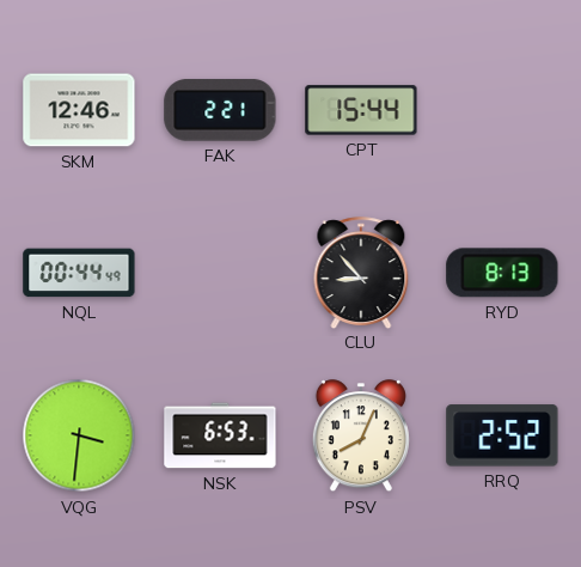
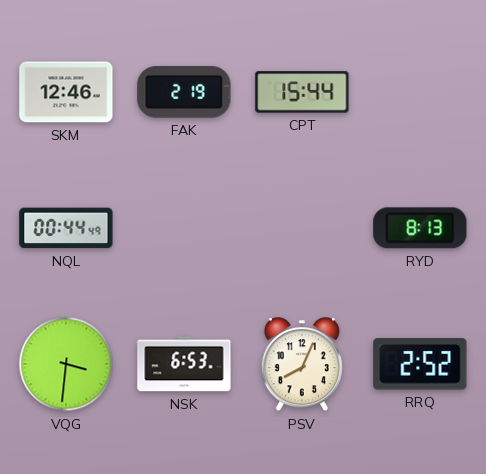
FAK: 2:21 -> 2:19
CLU: 8:53 -> none
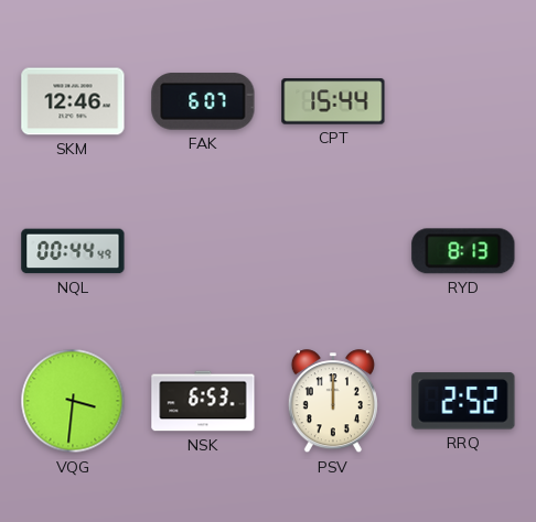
FAK: 2:19 -> 6:07
PSV: 8:04 -> 12:00
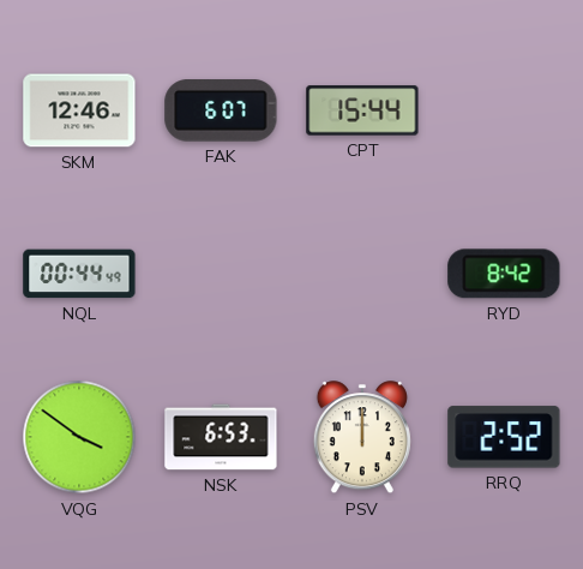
RYD: 8:13 -> 8:42
VQG: 3:31 -> 3:51
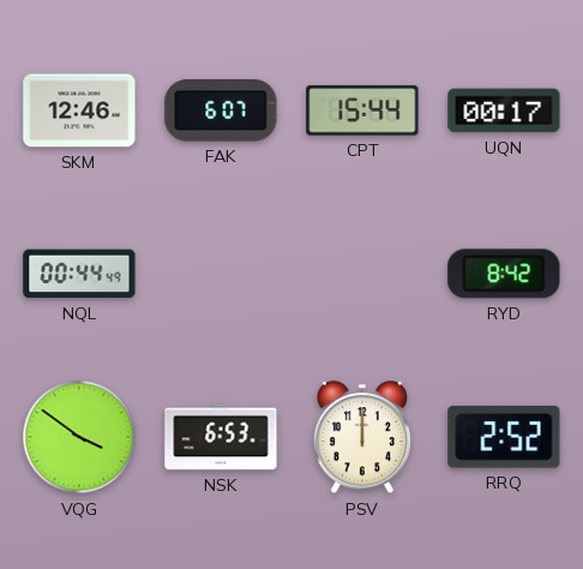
UQN: none -> 00:17
